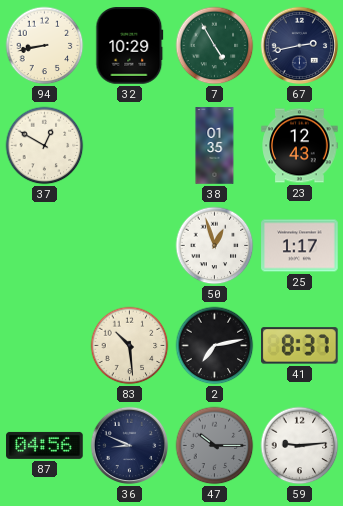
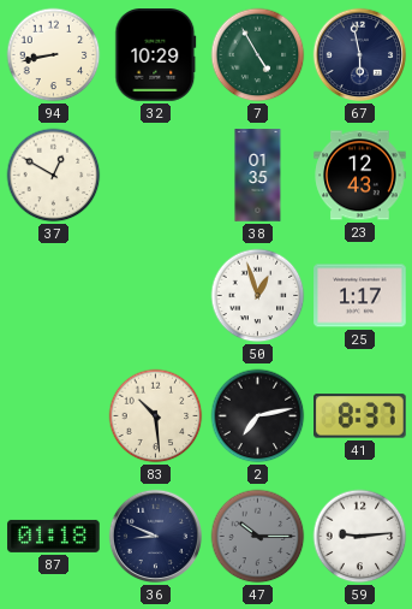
67: 2:43 -> 5:58
87: 04:56 -> 01:18
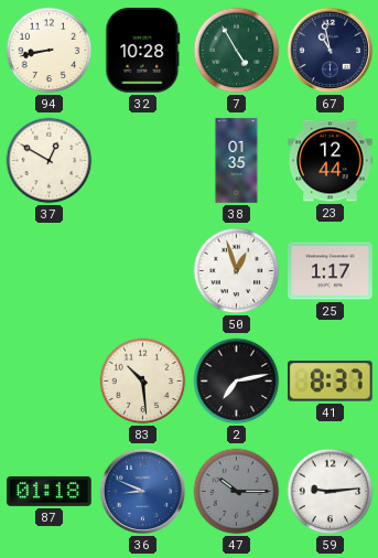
32: 10:29 -> 10:28
67: 5:58 -> 10:58
23: 12:43 -> 12:44
36 dial: navy -> blue
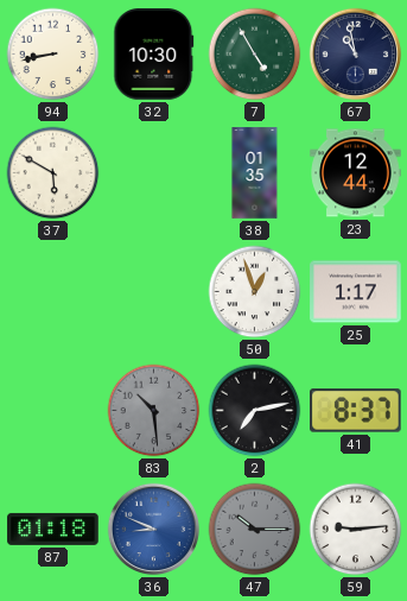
32: 10:28 -> 10:30
37: 12:50 -> 5:50
83 dial: cream -> grey
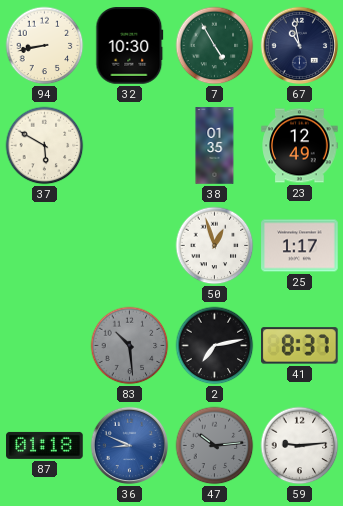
23: 12:44 -> 12:49
47: 10:15 -> 10:14
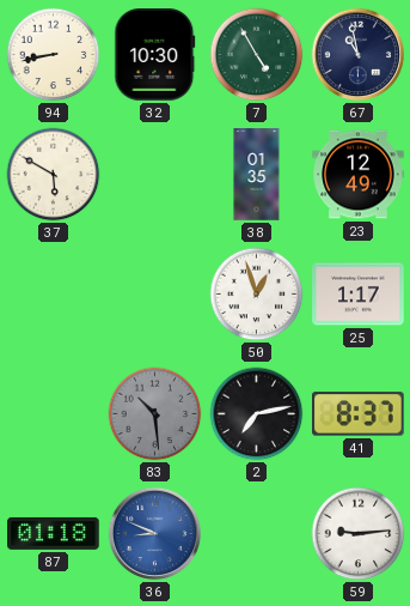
47: 10:14 -> none
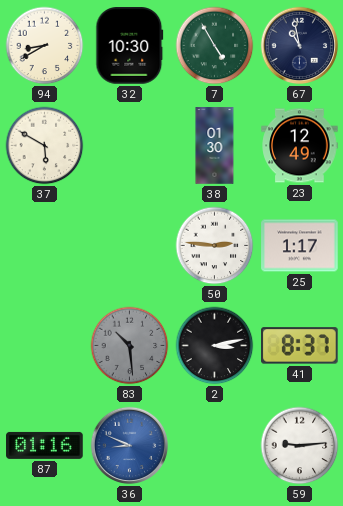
94: 8:43 -> 8:40
38: 01:35 -> 01:30
50: 12:57 -> 2:46
2: 7:13 -> 3:13
87: 01:18 -> 01:16
